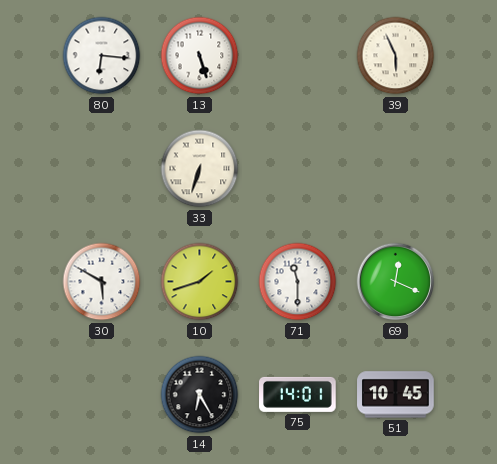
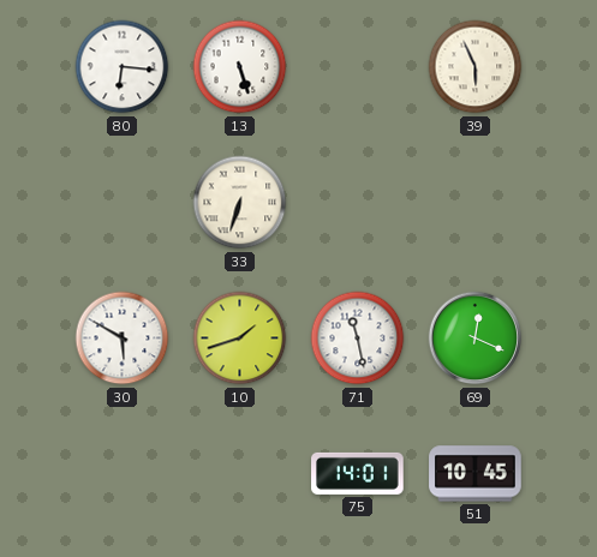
71: 11:30 -> 11:28
14: 6:25 -> none
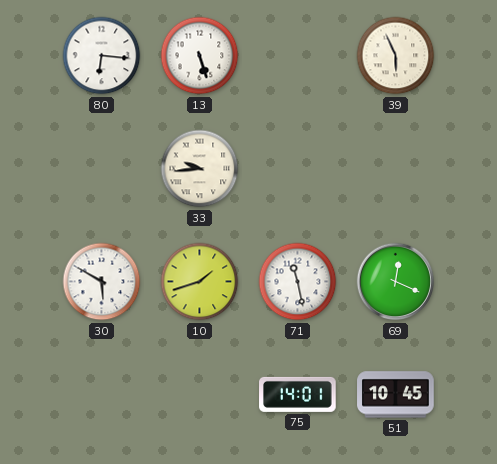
33: 6:33 -> 9:44
